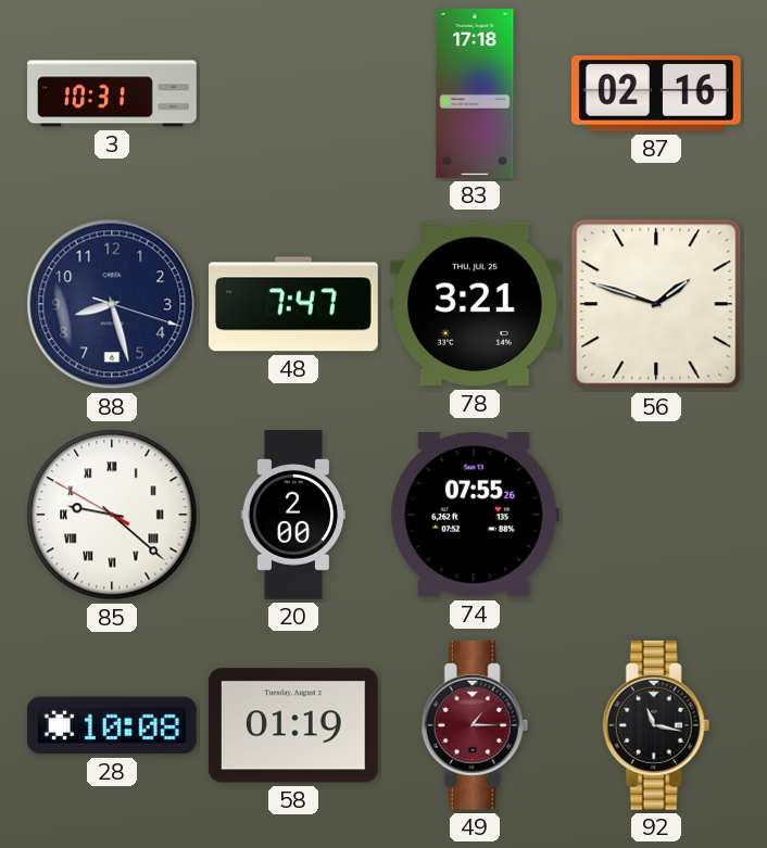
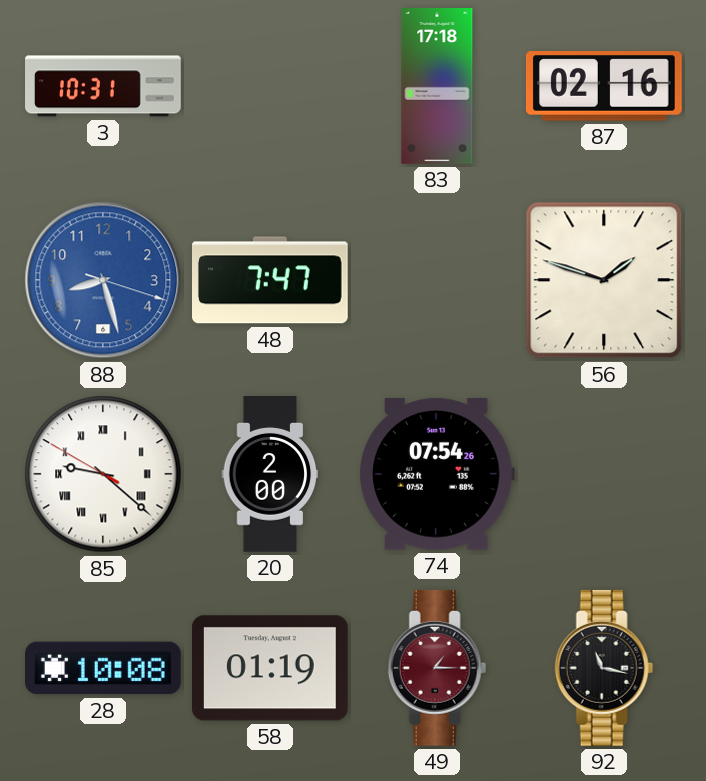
88 dial: navy -> blue
78: 3:21 -> none
74: 07:55 -> 07:54
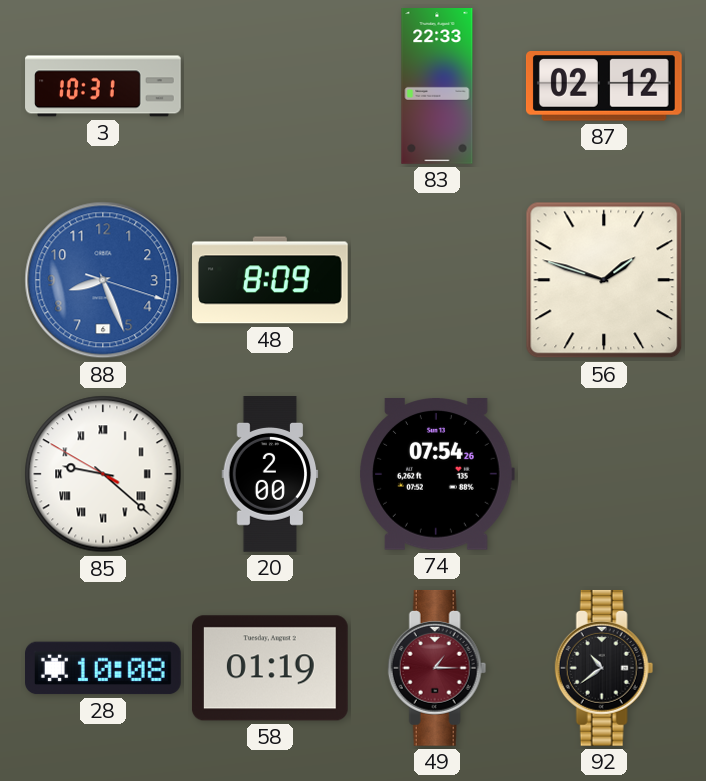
83: 17:18 -> 22:33
87: 02:16 -> 02:12
88: 8:27 -> 8:26
48: 7:47 -> 8:09
92: 11:17 -> 10:39
